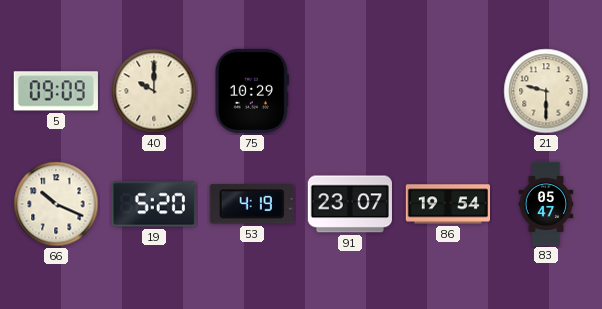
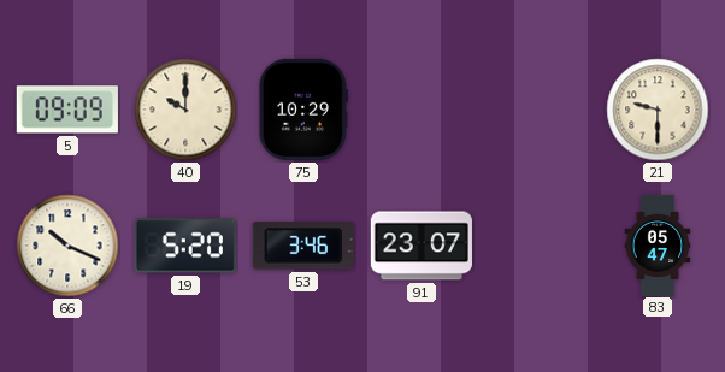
53: 4:19 -> 3:46
86: 19:54 -> none
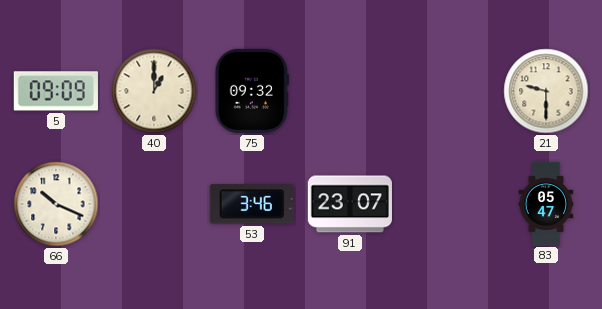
40: 10:00 -> 1:00
75: 10:29 -> 09:32
19: 5:20 -> none
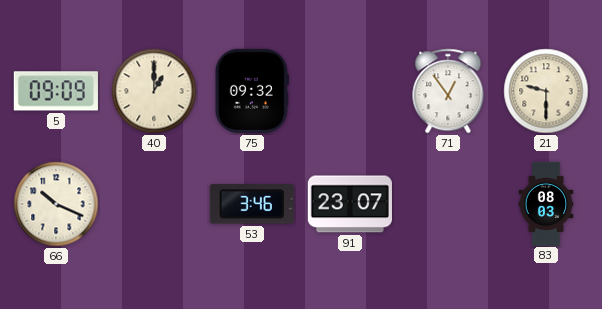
71: none -> 12:54
83: 05:47 -> 08:03
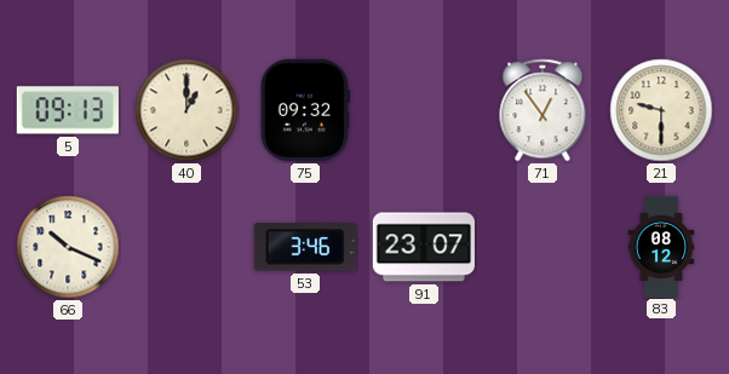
5: 09:09 -> 09:13
83: 08:03 -> 08:12
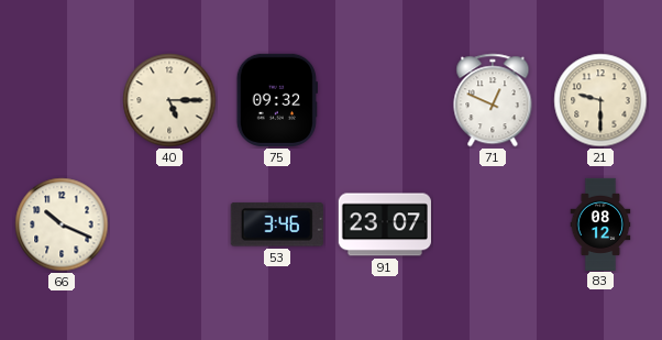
5: 09:13 -> none
40: 1:00 -> 5:15
71: 12:54 -> 12:49
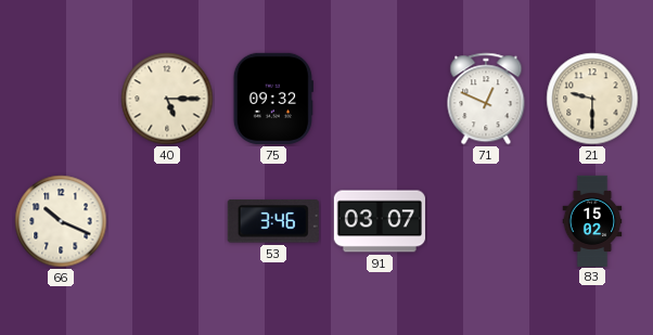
91: 23:07 -> 03:07
83: 08:12 -> 15:02
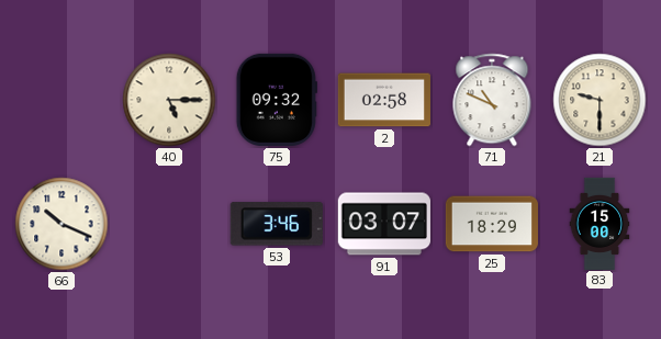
2: none -> 02:58
71: 12:49 -> 10:49
25: none -> 18:29
83: 15:02 -> 15:00
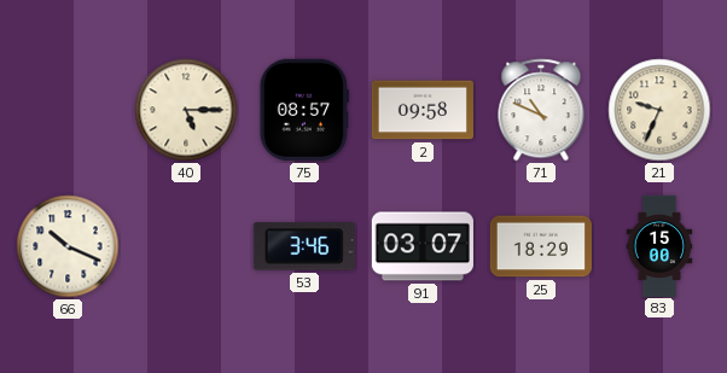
75: 09:32 -> 08:57
2: 02:58 -> 09:58
21: 9:30 -> 9:34
